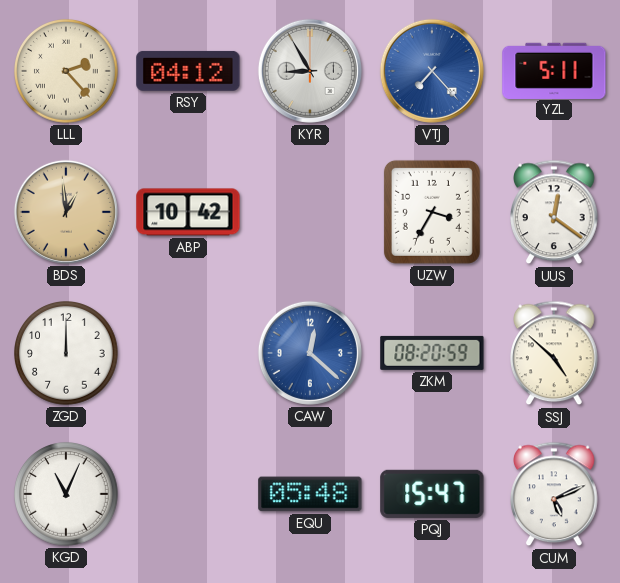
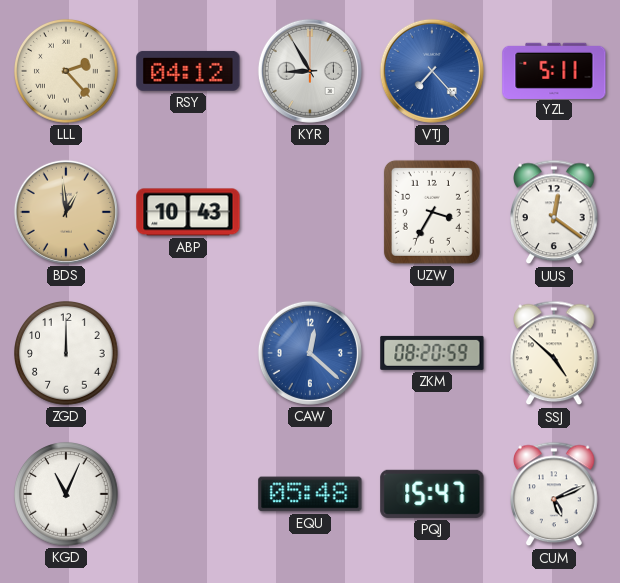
ABP: 10:42 -> 10:43
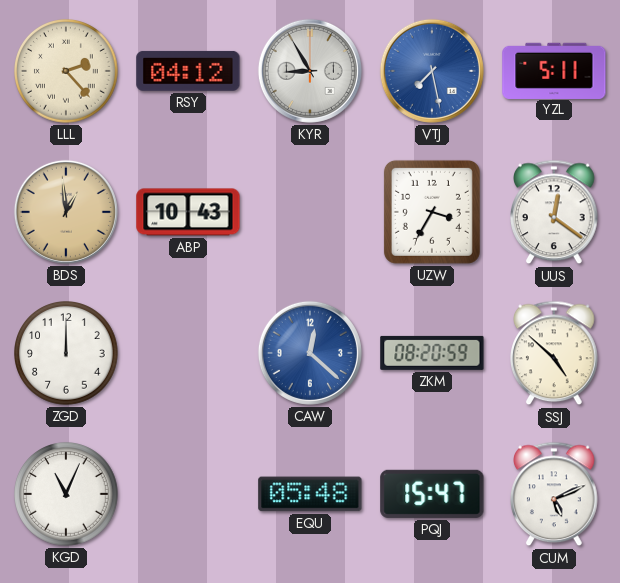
VTJ: 7:23 -> 7:28
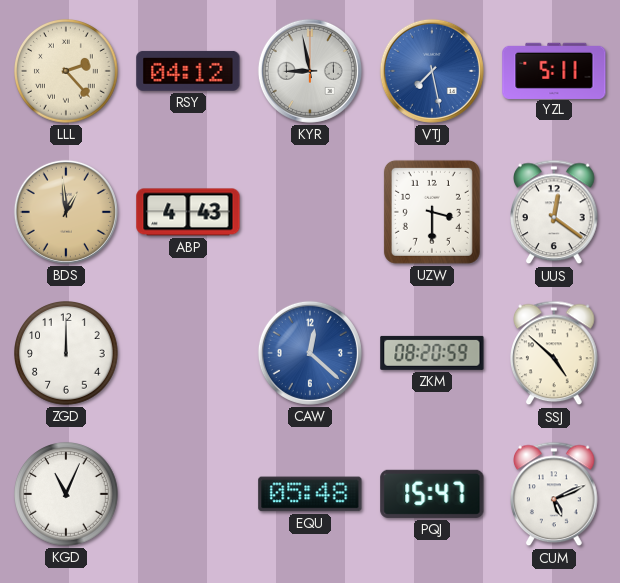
KYR: 8:55 -> 8:58
ABP: 10:43 -> 4:43
UZW: 3:35 -> 3:30
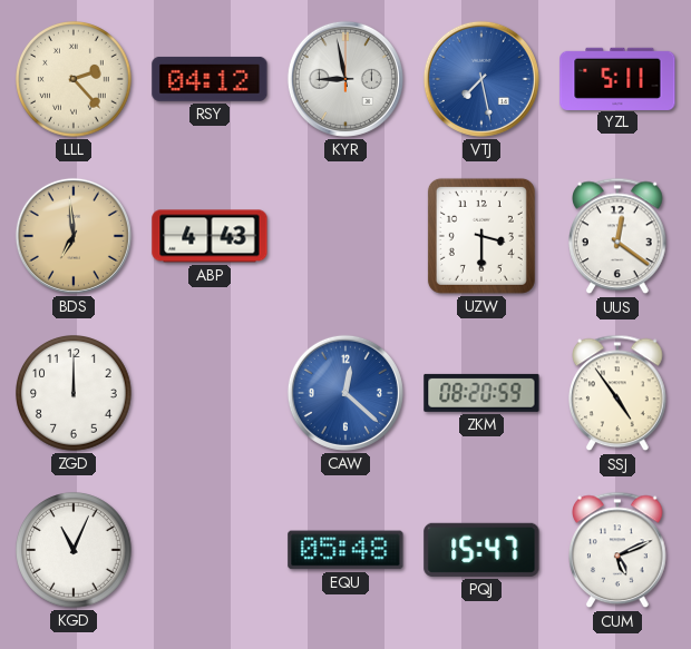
BDS: 12:59 -> 6:59
SSJ: 4:52 -> 4:54
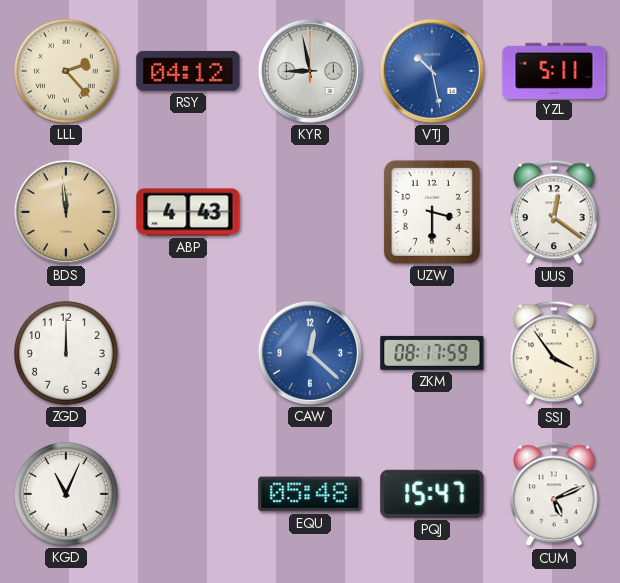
VTJ: 7:28 -> 10:28
BDS: 6:59 -> 11:59
ZKM: 08:20 -> 08:17
SSJ: 4:54 -> 3:54
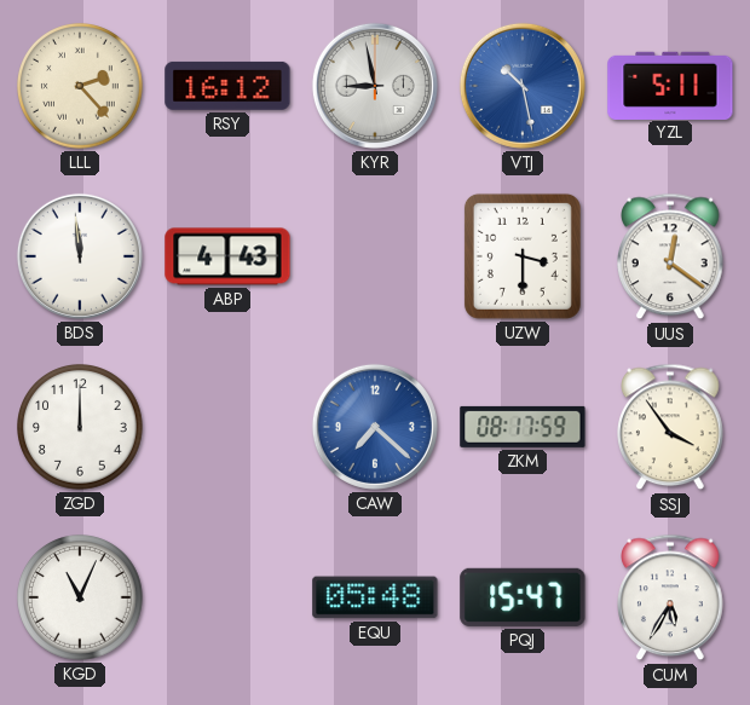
RSY: 04:12 -> 16:12
BDS dial: champagne -> white
CAW: 12:22 -> 7:22
CUM: 5:11 -> 5:35
